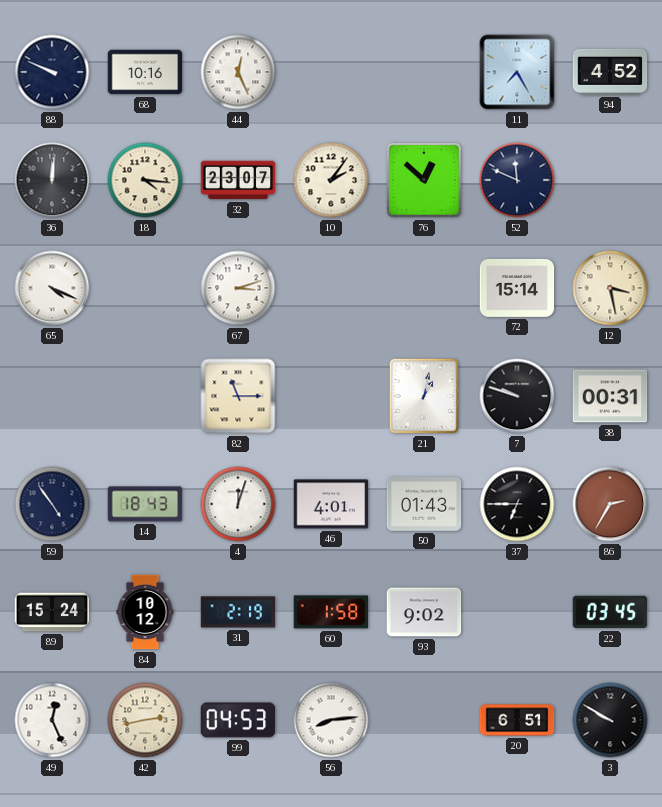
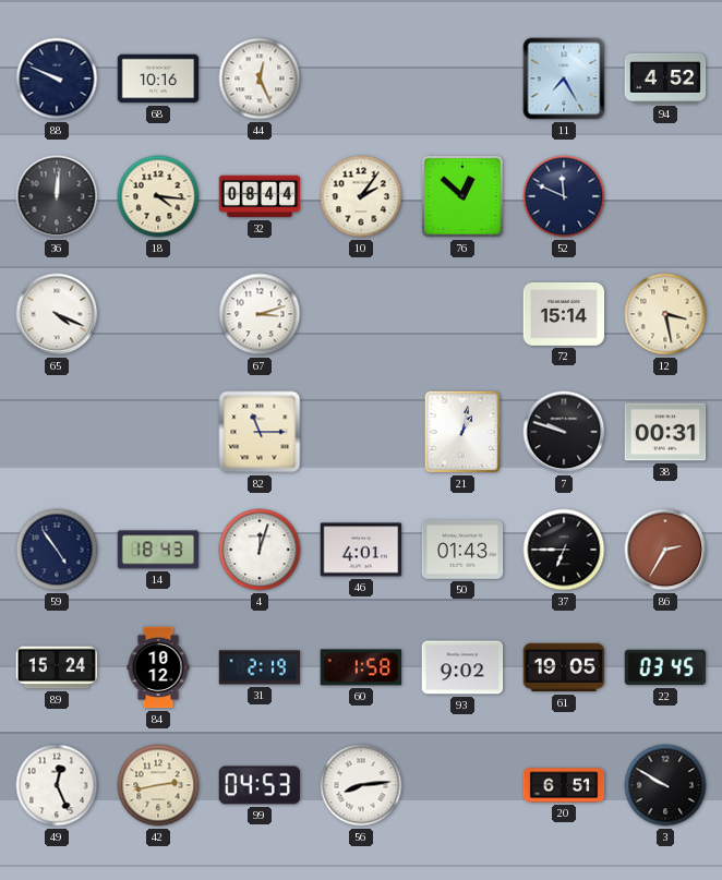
32: 23:07 -> 08:44
61: none -> 19:05
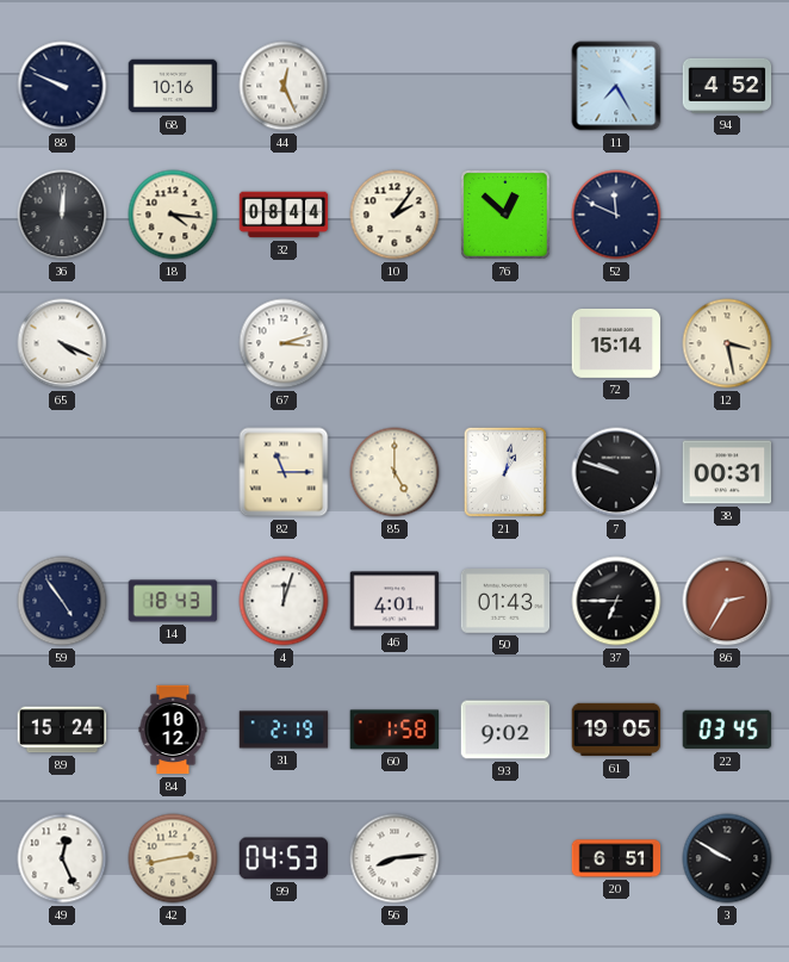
85: none -> 5:00
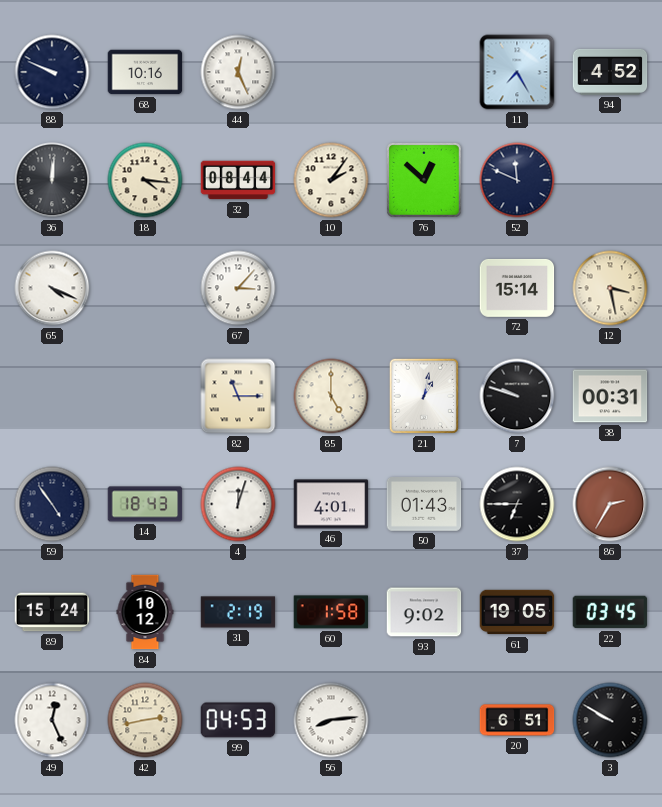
67: 3:12 -> 3:07
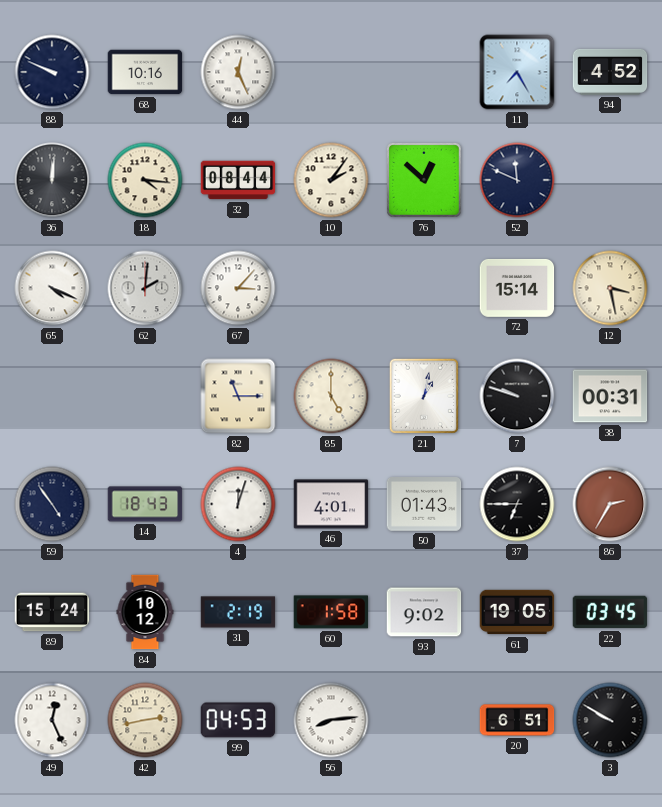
62: none -> 2:01
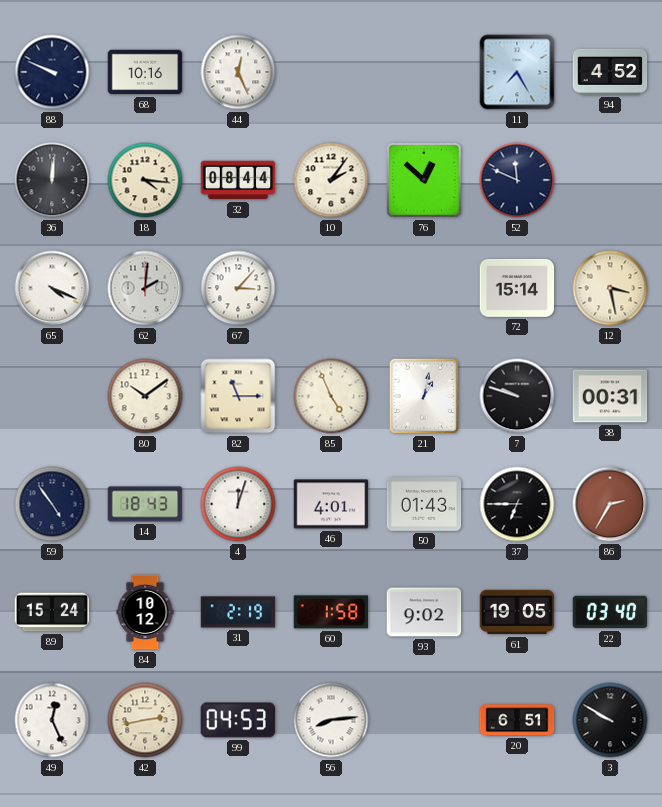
80: none -> 10:09
85: 5:00 -> 4:56
22: 03:45 -> 03:40
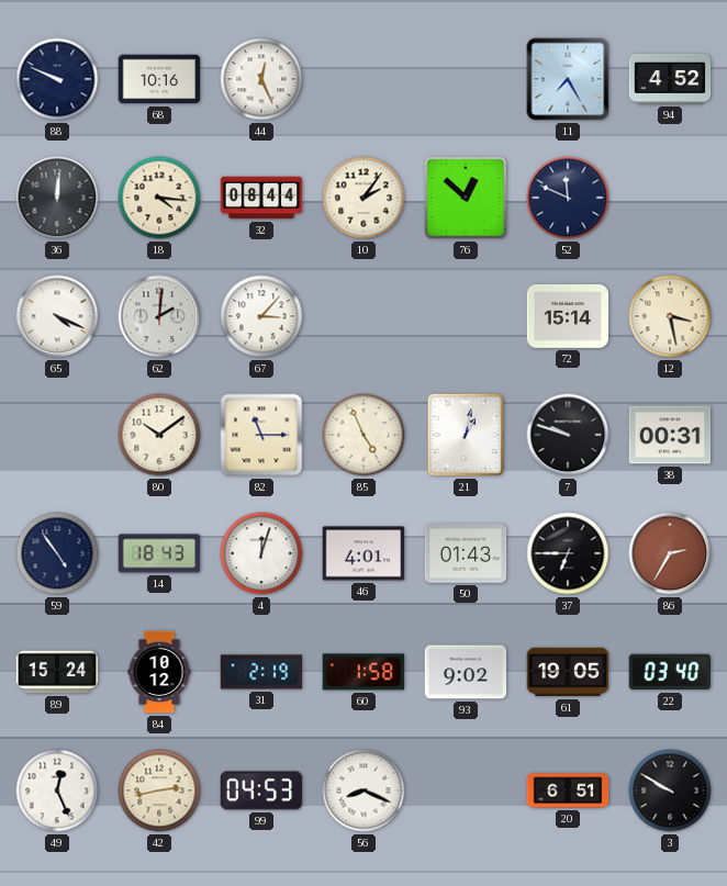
56: 8:14 -> 8:19
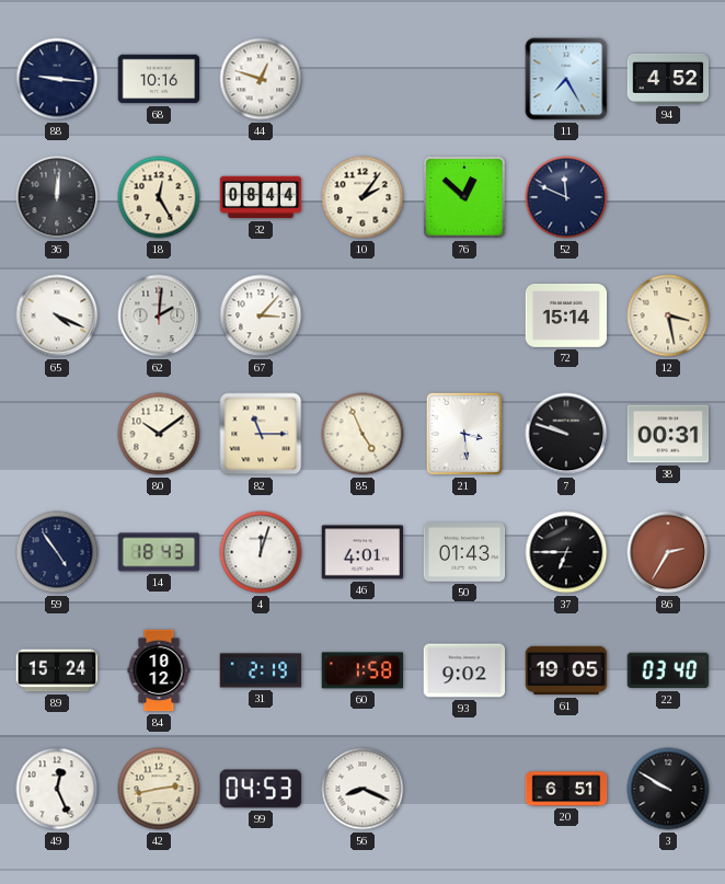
88: 9:49 -> 9:16
44: 12:26 -> 12:48
18: 4:16 -> 12:25
21: 1:02 -> 3:29
